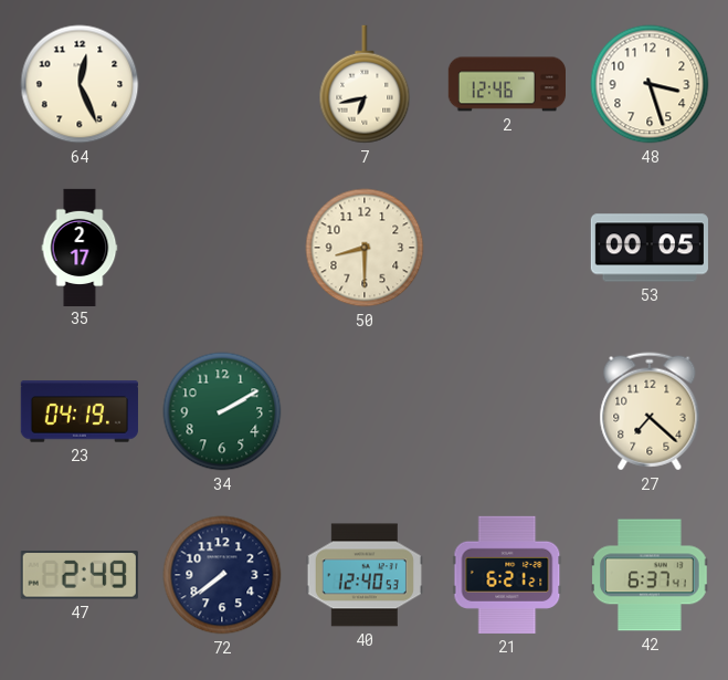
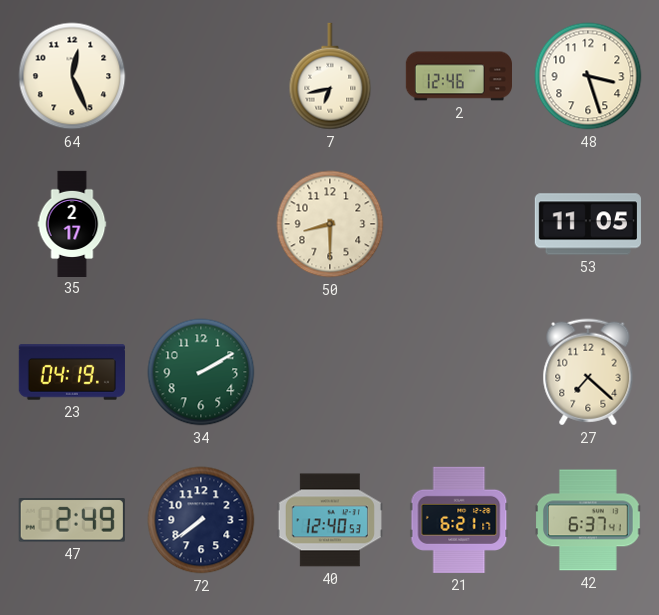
53: 00:05 -> 11:05
21: 6:21:21 -> 6:21:17
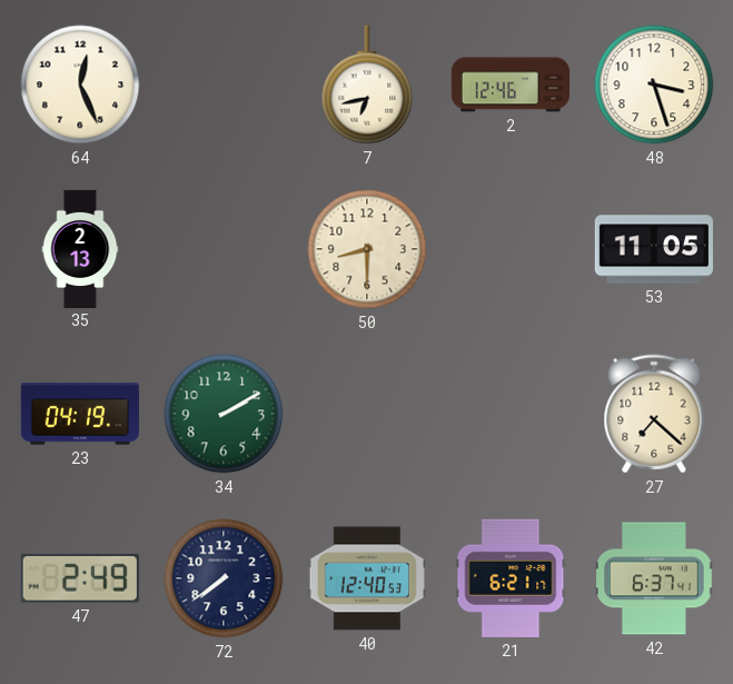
35: 2:17 -> 2:13
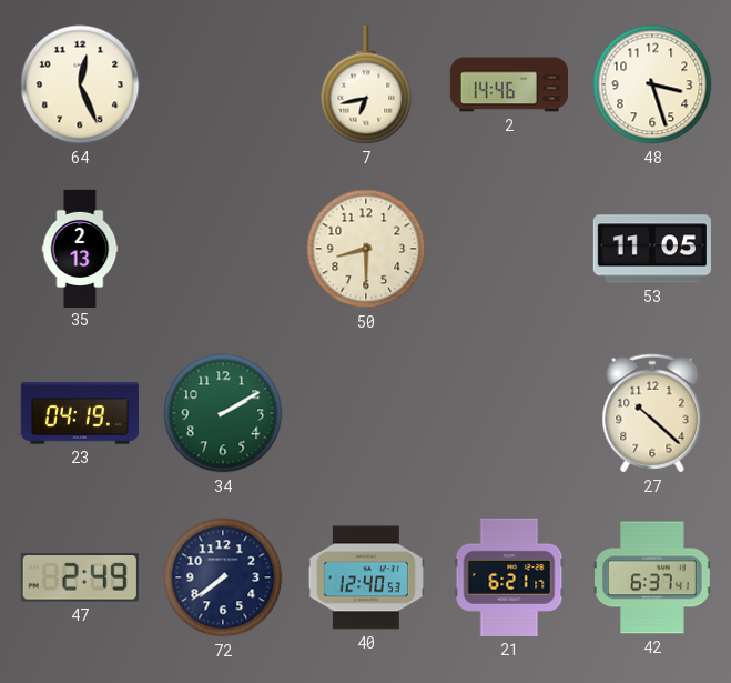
2: 12:46 -> 14:46
27: 7:22 -> 10:22
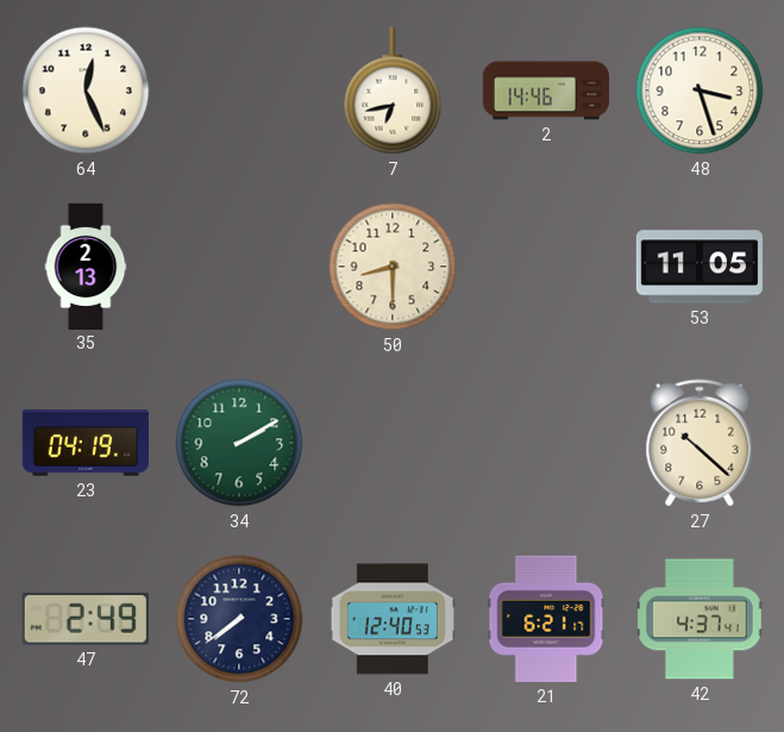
42: 6:37 -> 4:37
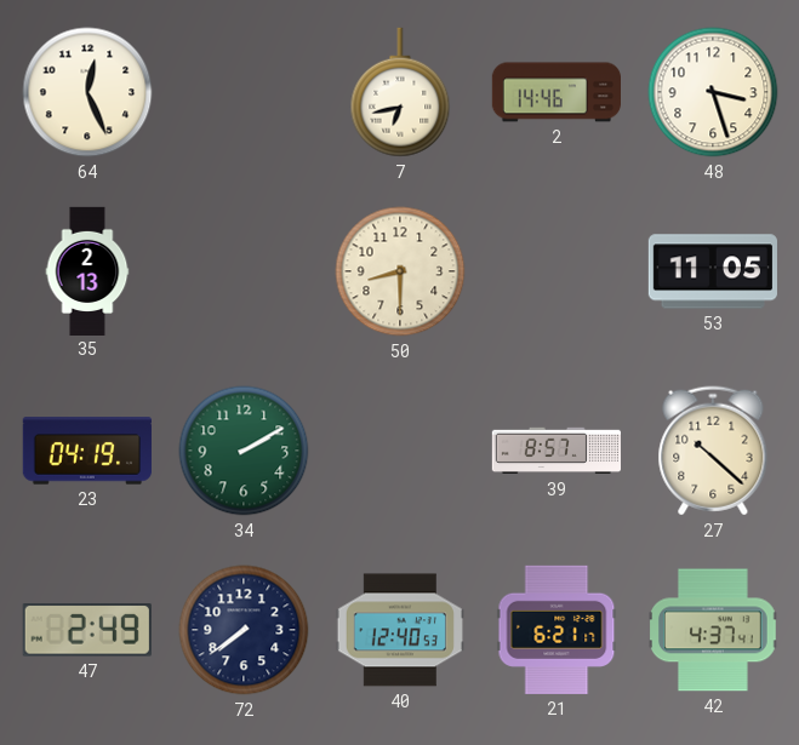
39: none -> 8:57
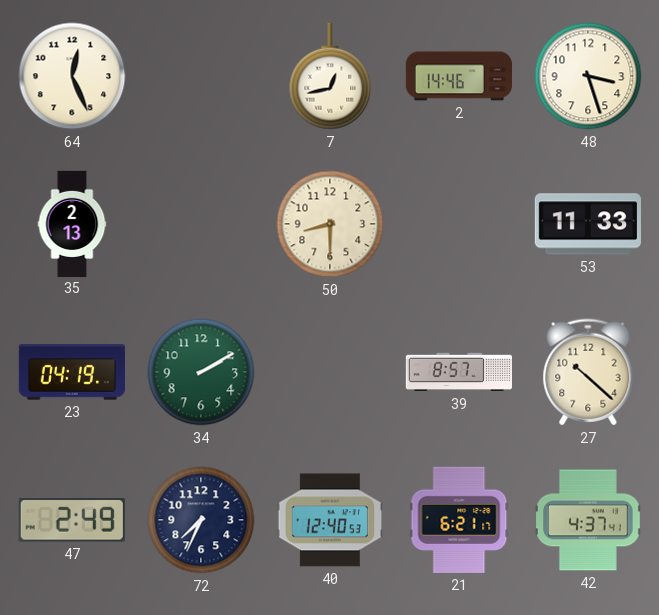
7: 6:43 -> 12:43
53: 11:05 -> 11:33
72: 7:39 -> 7:34
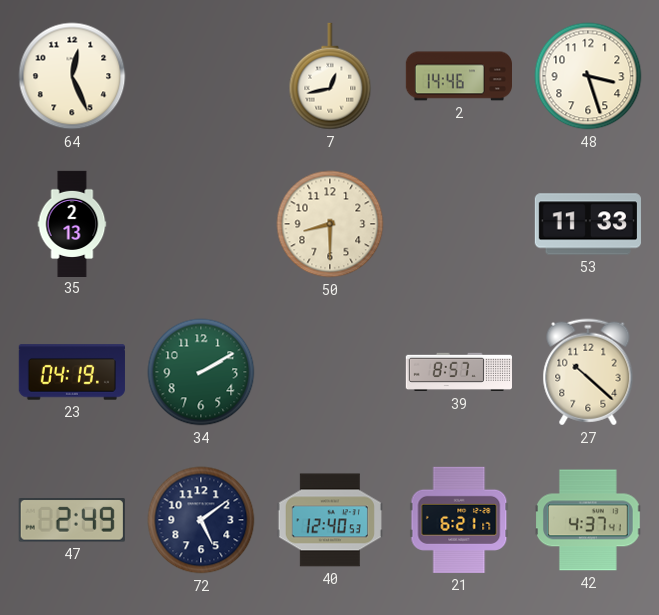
72: 7:34 -> 5:09
